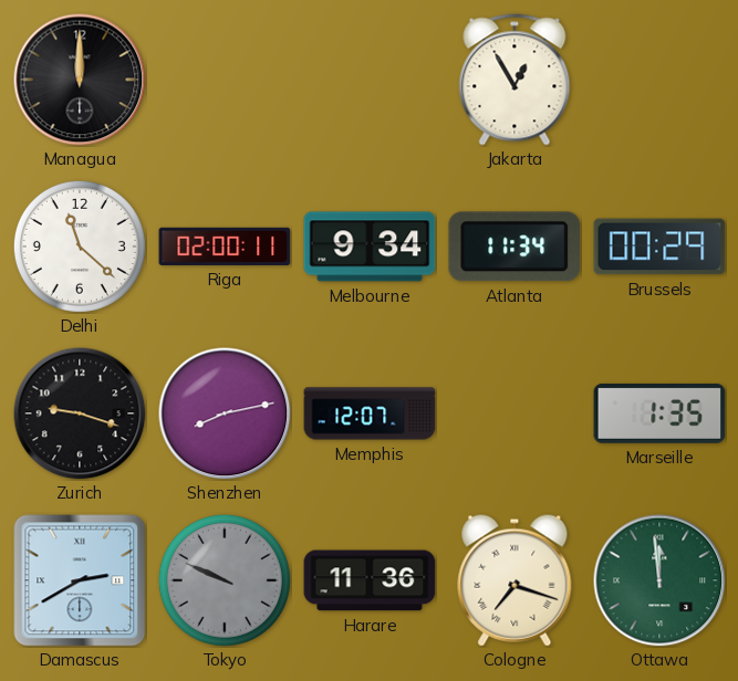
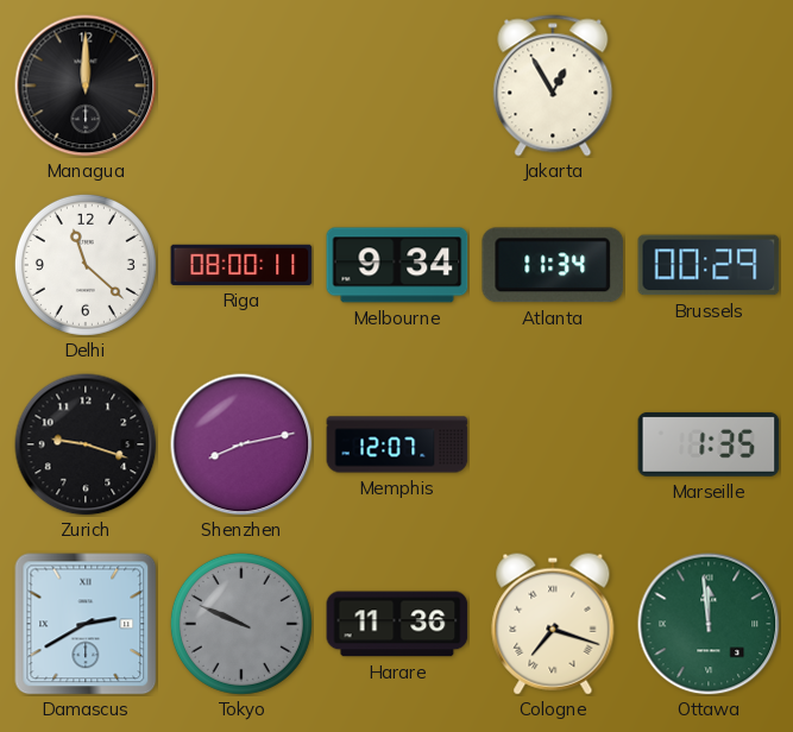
Riga: 02:00 -> 08:00
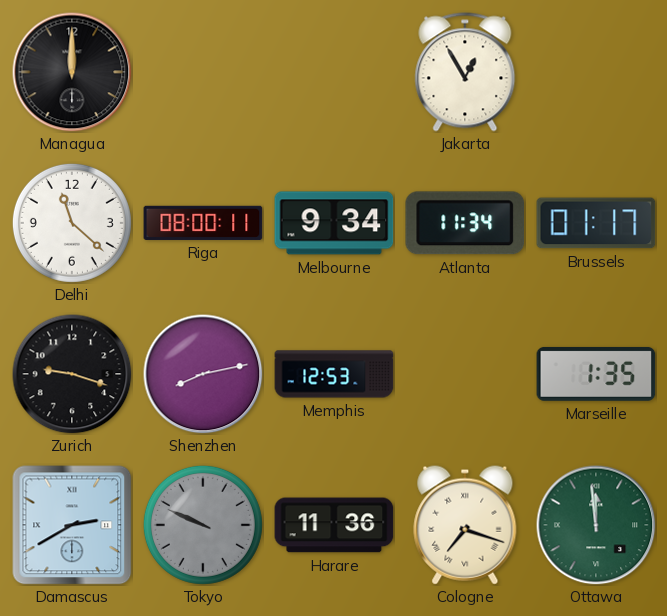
Brussels: 00:29 -> 01:17
Memphis: 12:07 -> 12:53
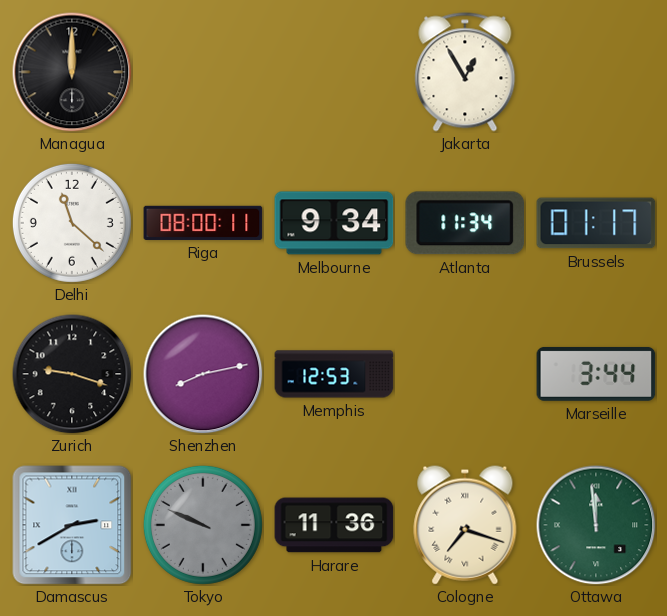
Marseille: 1:35 -> 3:44
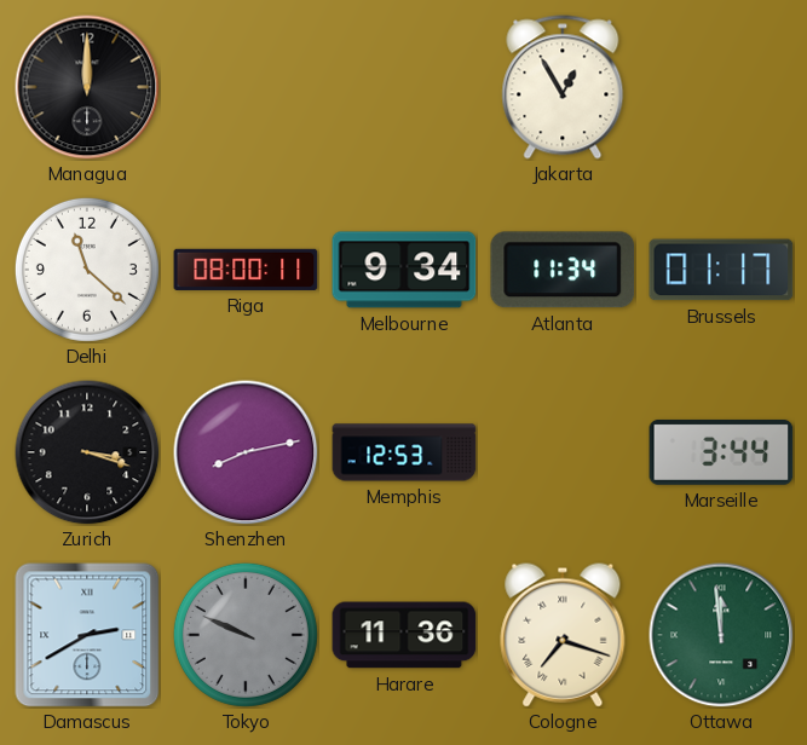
Zurich: 9:18 -> 3:18
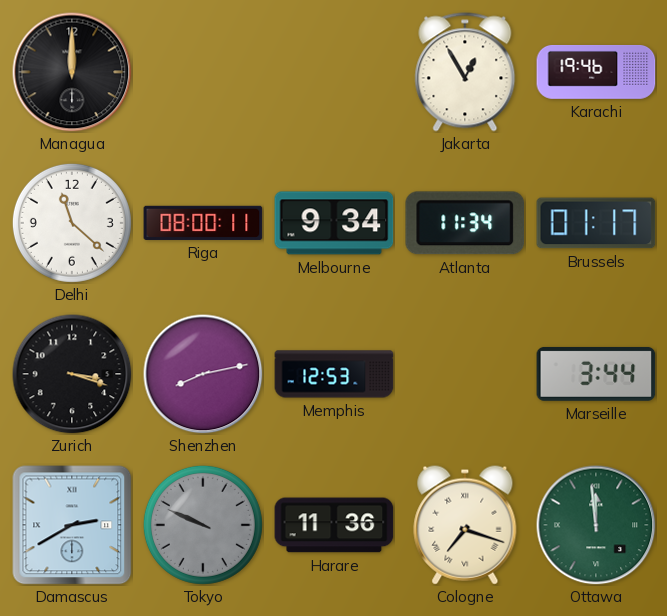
Karachi: none -> 19:46
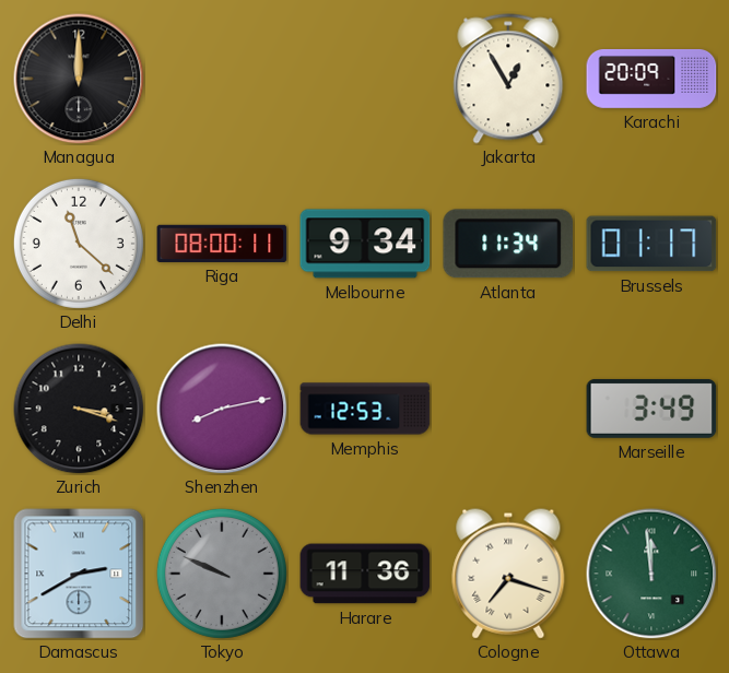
Karachi: 19:46 -> 20:09
Marseille: 3:44 -> 3:49
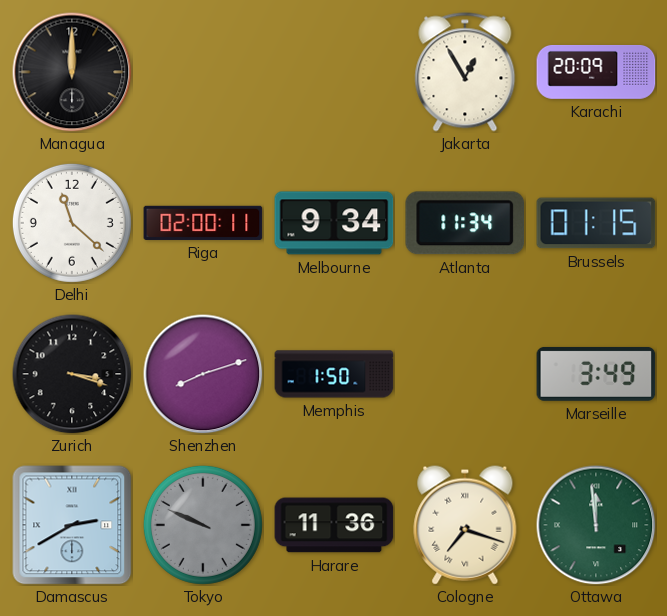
Riga: 08:00 -> 02:00
Brussels: 01:17 -> 01:15
Shenzhen: 8:13 -> 8:12
Memphis: 12:53 -> 1:50
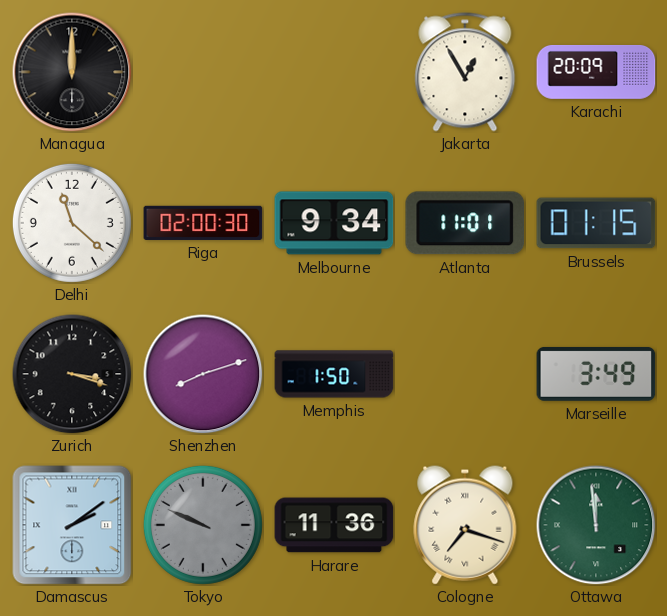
Riga: 02:00:11 -> 02:00:30
Atlanta: 11:34 -> 11:01
Damascus: 2:40 -> 2:09
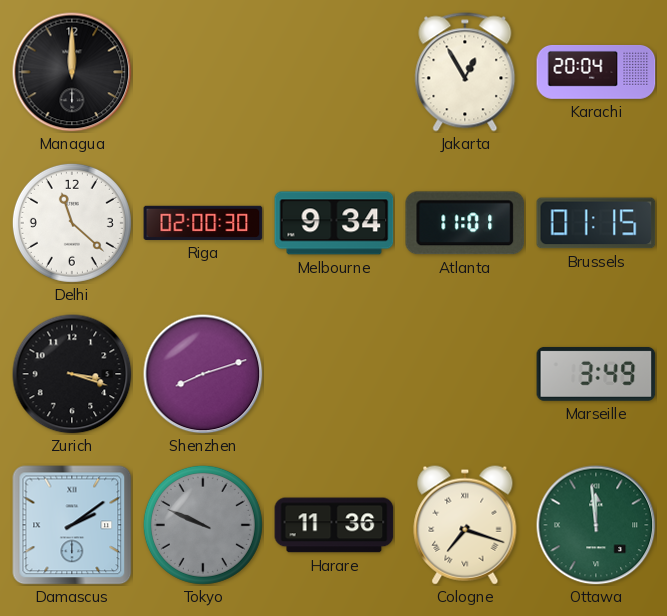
Karachi: 20:09 -> 20:04
Memphis: 1:50 -> none
